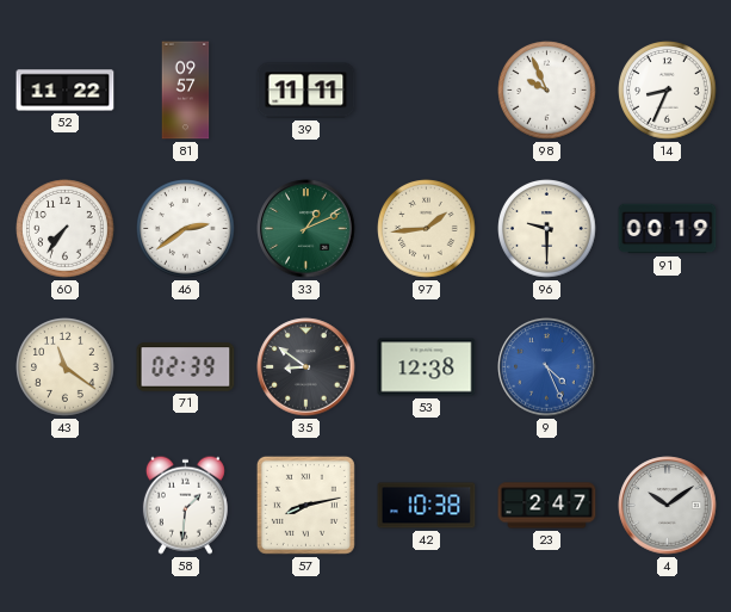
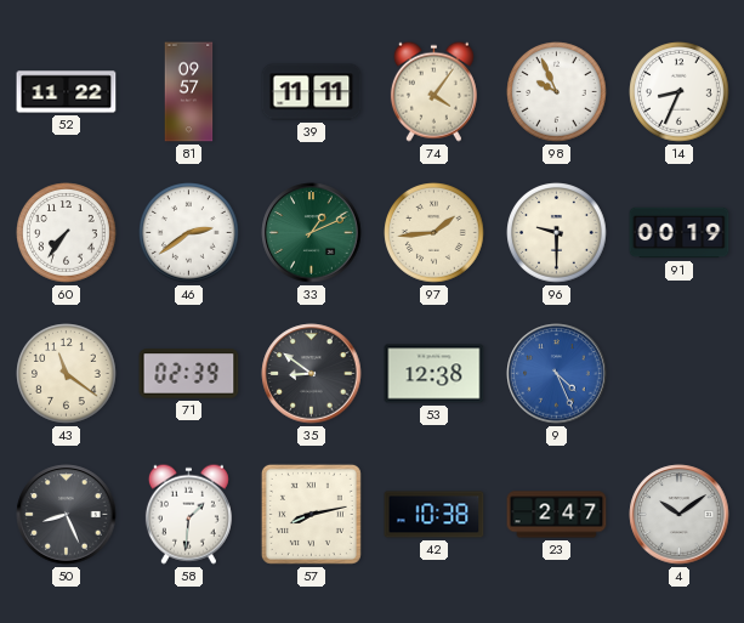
74: none -> 4:06
50: none -> 8:26
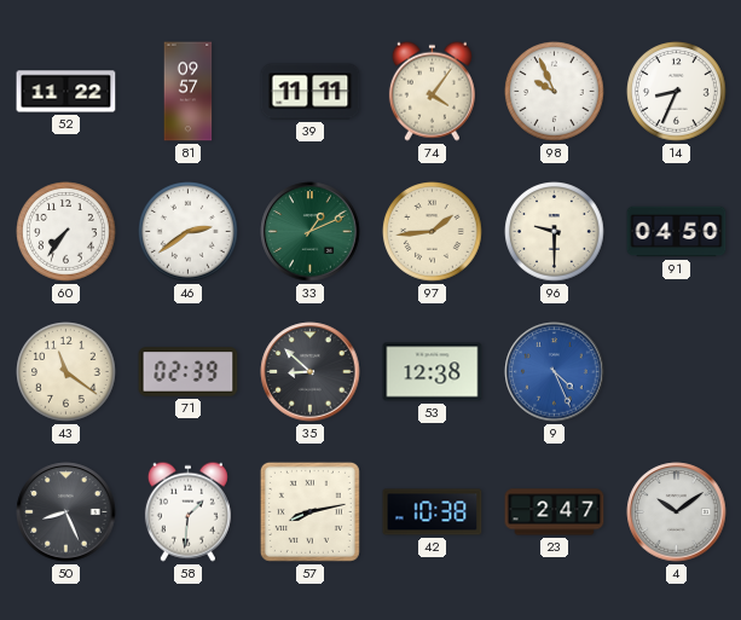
91: 00:19 -> 04:50
35: 8:51 -> 8:52
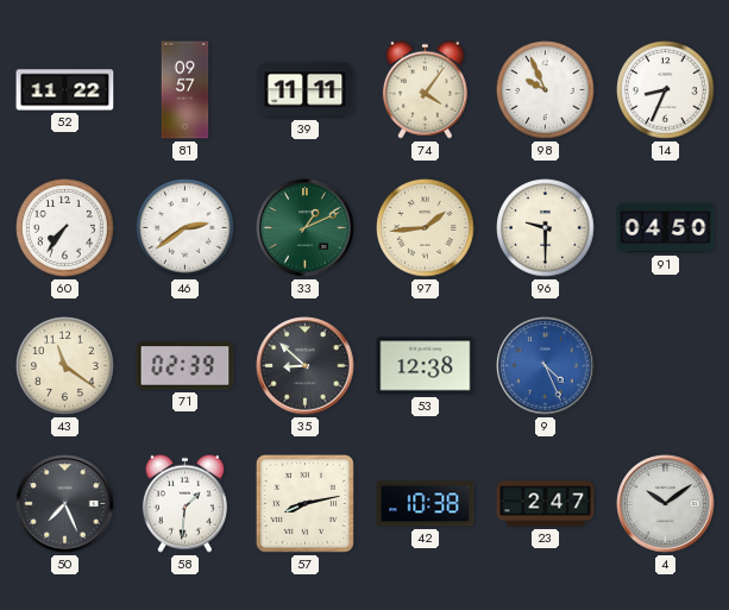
50: 8:26 -> 7:26
